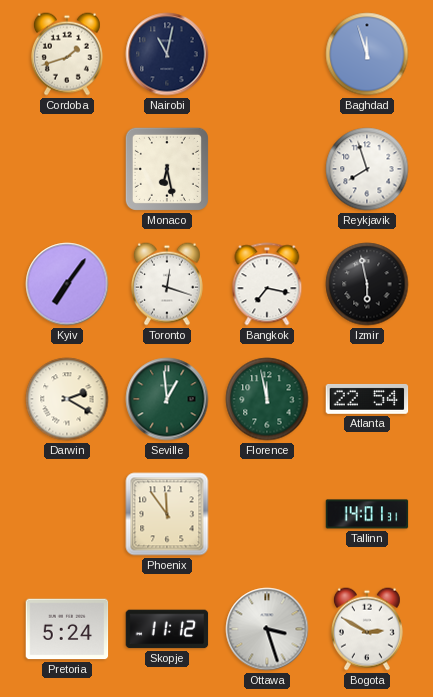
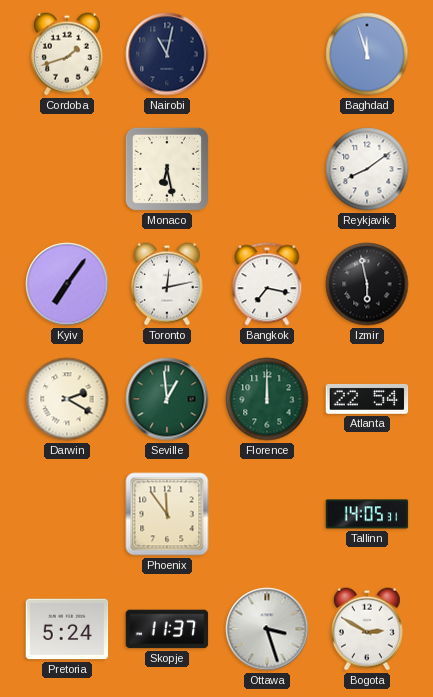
Reykjavik: 7:57 -> 8:09
Toronto: 12:18 -> 12:13
Florence: 11:58 -> 12:00
Tallinn: 14:01 -> 14:05
Skopje: 11:12 -> 11:37
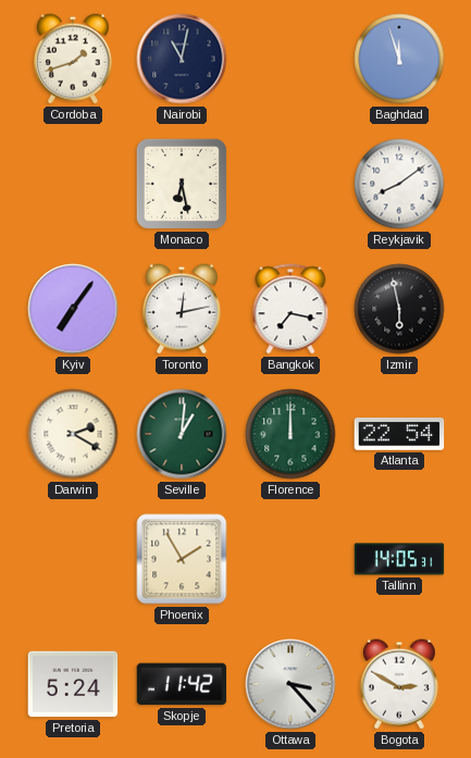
Seville: 12:59 -> 1:01
Phoenix: 11:54 -> 1:55
Skopje: 11:37 -> 11:42
Ottawa: 3:27 -> 3:23
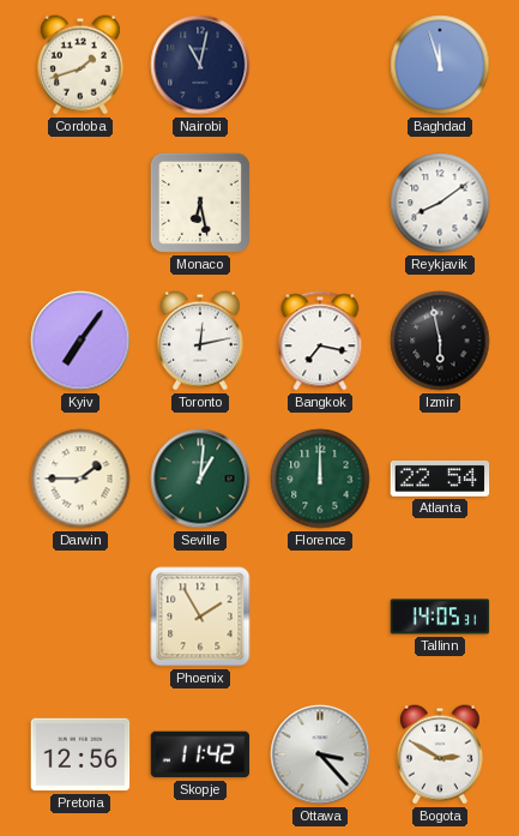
Darwin: 2:20 -> 1:45
Pretoria: 5:24 -> 12:56
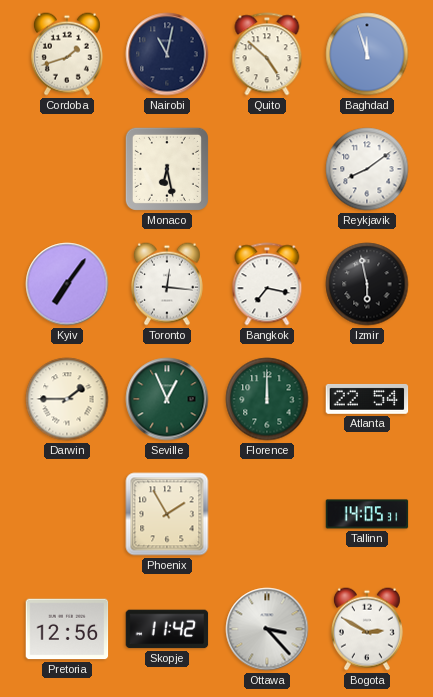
Quito: none -> 4:52
Toronto: 12:13 -> 12:16
Seville: 1:01 -> 12:56
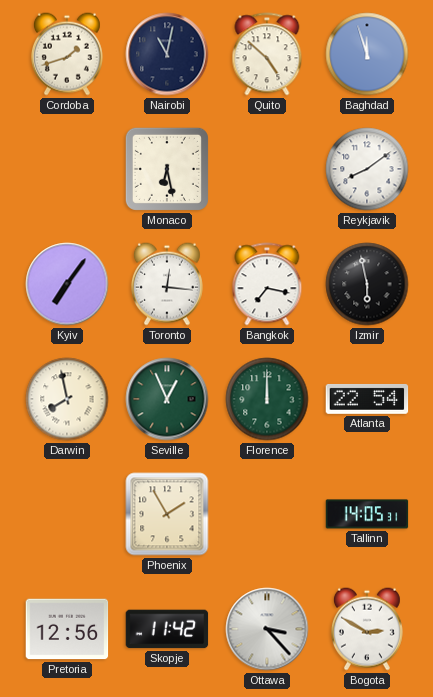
Darwin: 1:45 -> 7:58
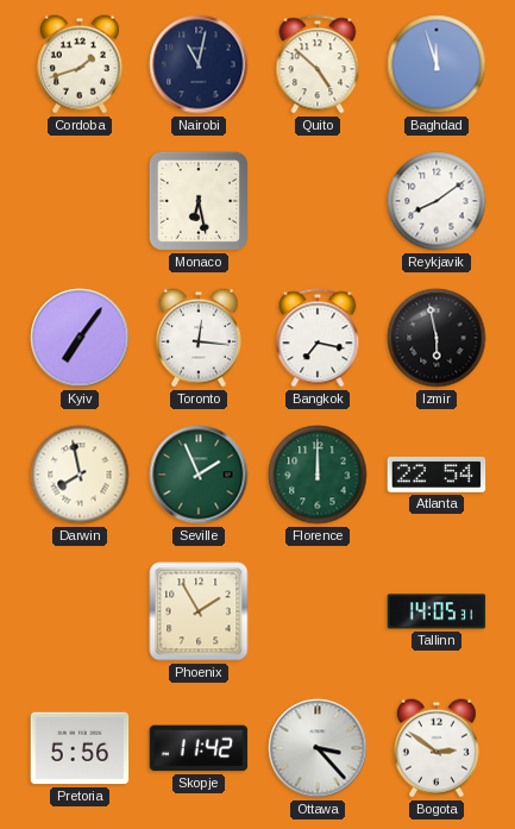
Seville: 12:56 -> 1:56
Pretoria: 12:56 -> 5:56
Bogota: 2:50 -> 2:51
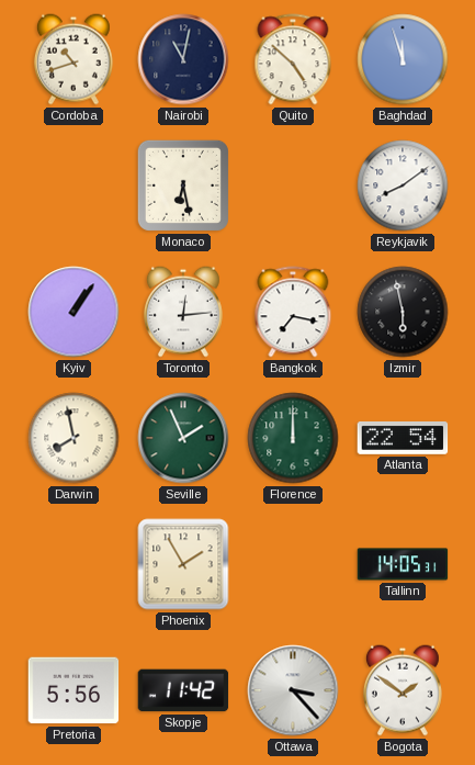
Cordoba: 1:42 -> 10:42
Kyiv: 7:06 -> 1:06
Toronto: 12:16 -> 12:14
Bogota: 2:51 -> 1:51
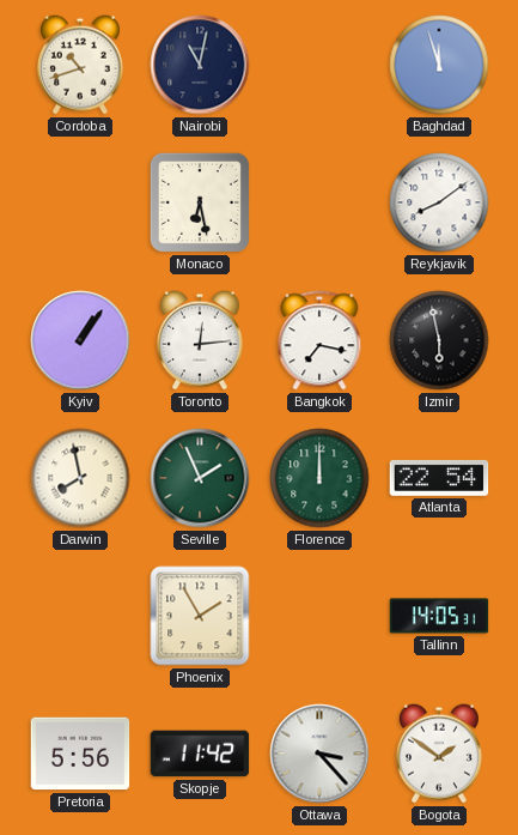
Quito: 4:52 -> none
